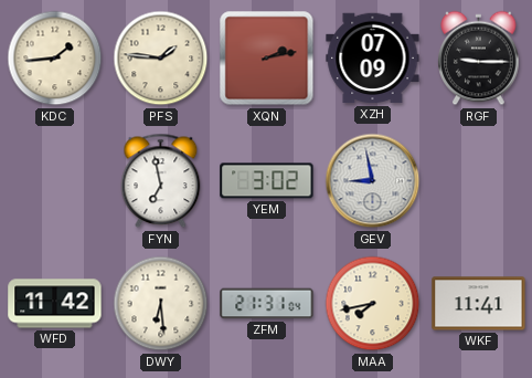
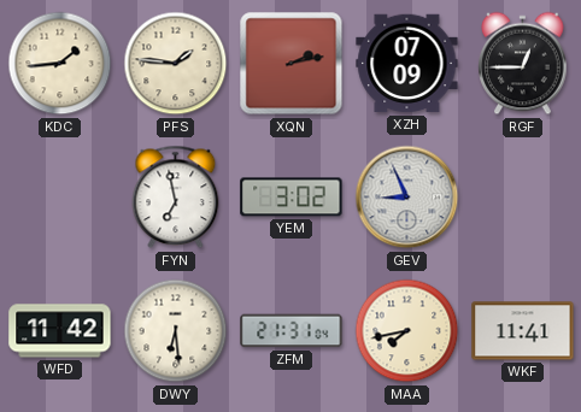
RGF: 9:15 -> 12:45
GEV: 8:58 -> 8:56
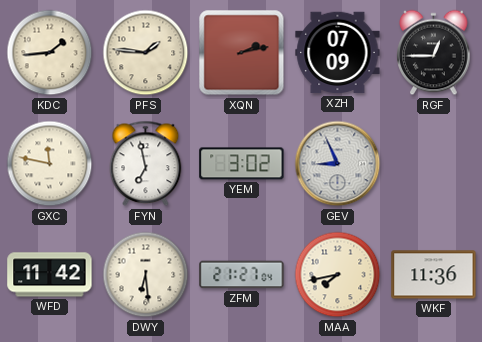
GXC: none -> 11:47
ZFM: 21:31 -> 21:27
WKF: 11:41 -> 11:36
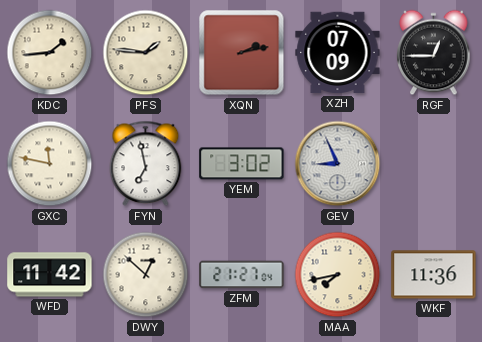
DWY: 6:29 -> 12:52
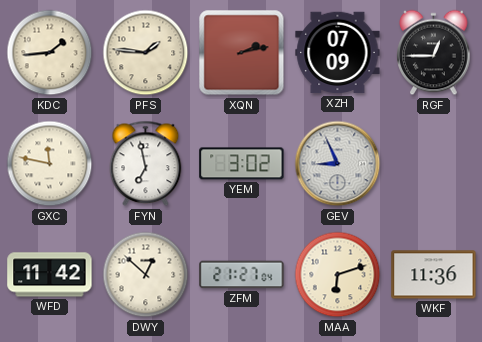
MAA: 7:43 -> 6:12
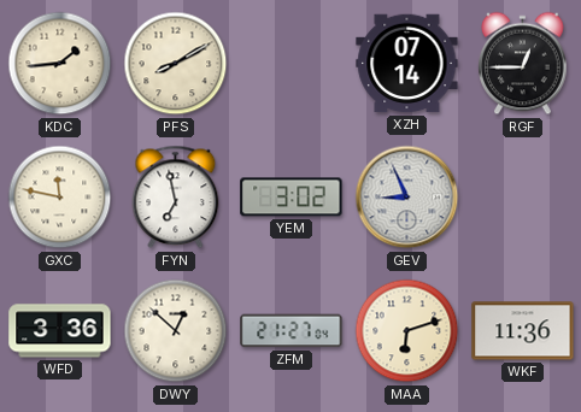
PFS: 1:46 -> 8:10
XQN: 2:13 -> none
XZH: 07:09 -> 07:14
WFD: 11:42 -> 3:36
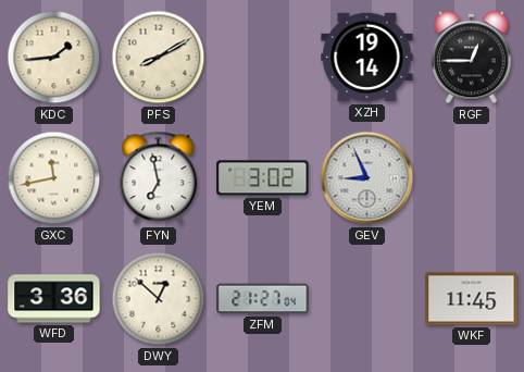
XZH: 07:14 -> 19:14
GXC: 11:47 -> 11:43
MAA: 6:12 -> none
WKF: 11:36 -> 11:45
